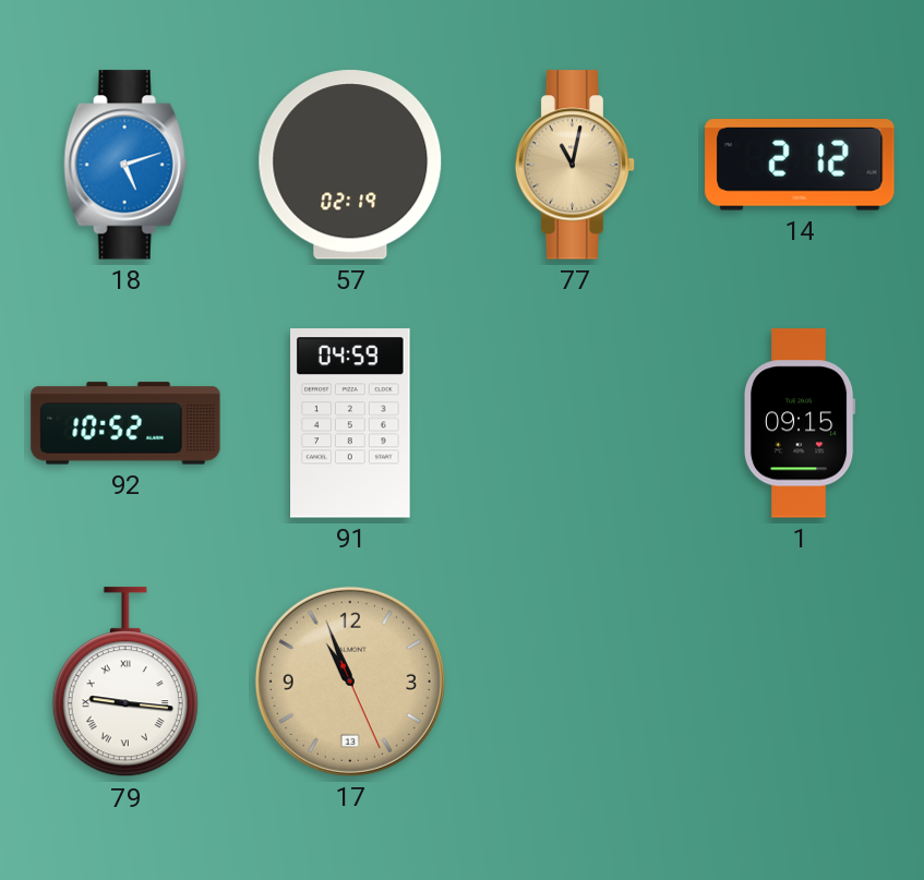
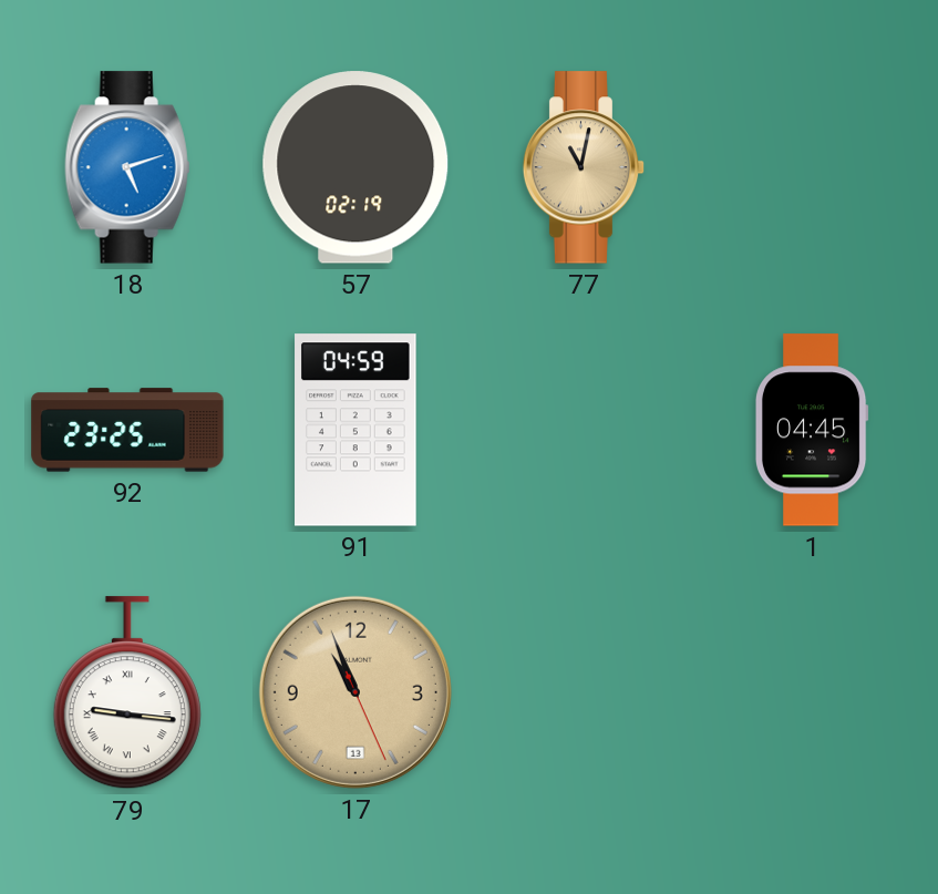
14: 2:12 -> none
92: 10:52 -> 23:25
1: 09:15 -> 04:45
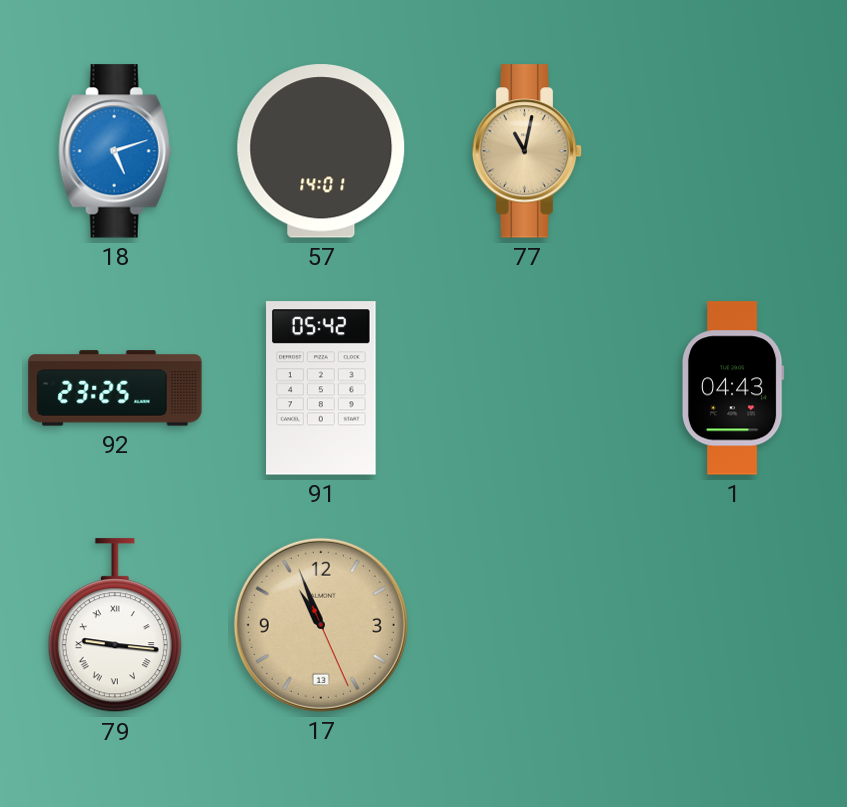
57: 02:19 -> 14:01
91: 04:59 -> 05:42
1: 04:45 -> 04:43
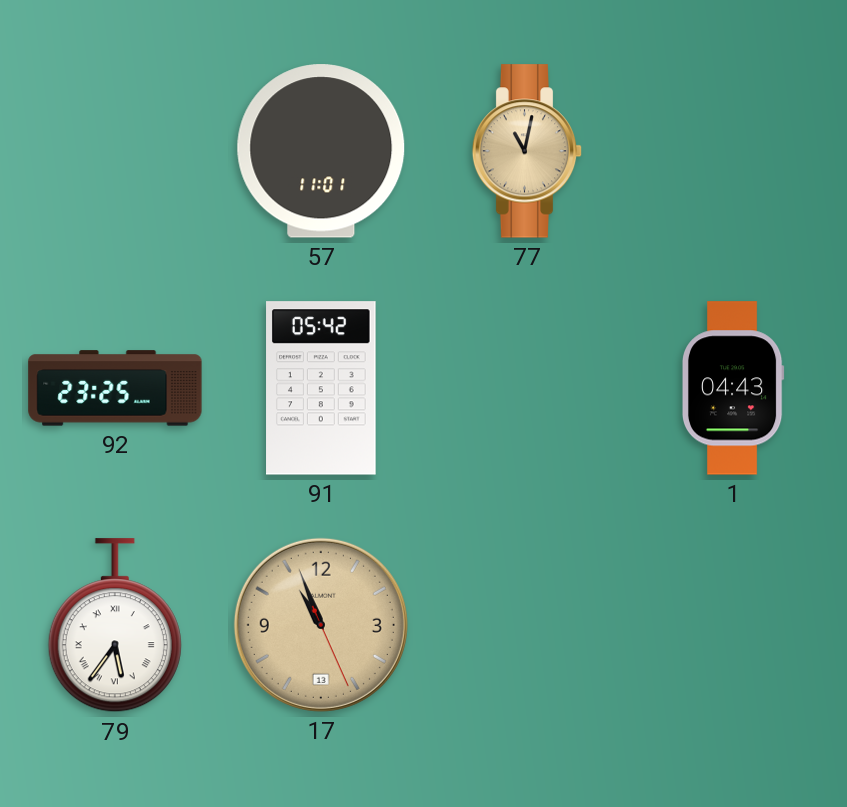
18: 5:12 -> none
57: 14:01 -> 11:01
79: 9:16 -> 5:36
